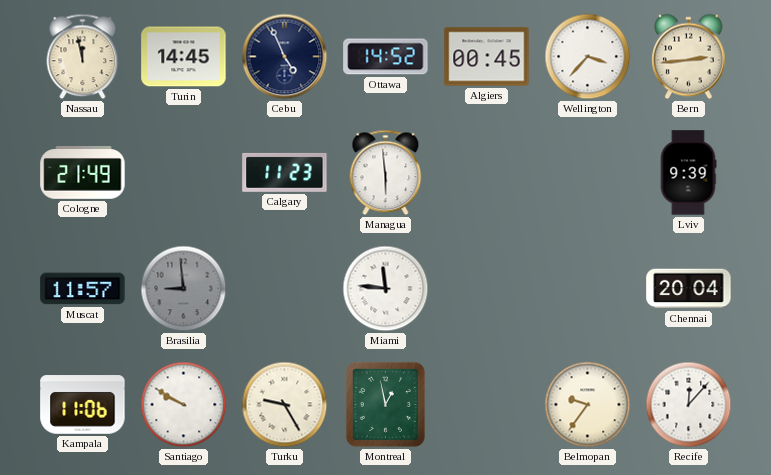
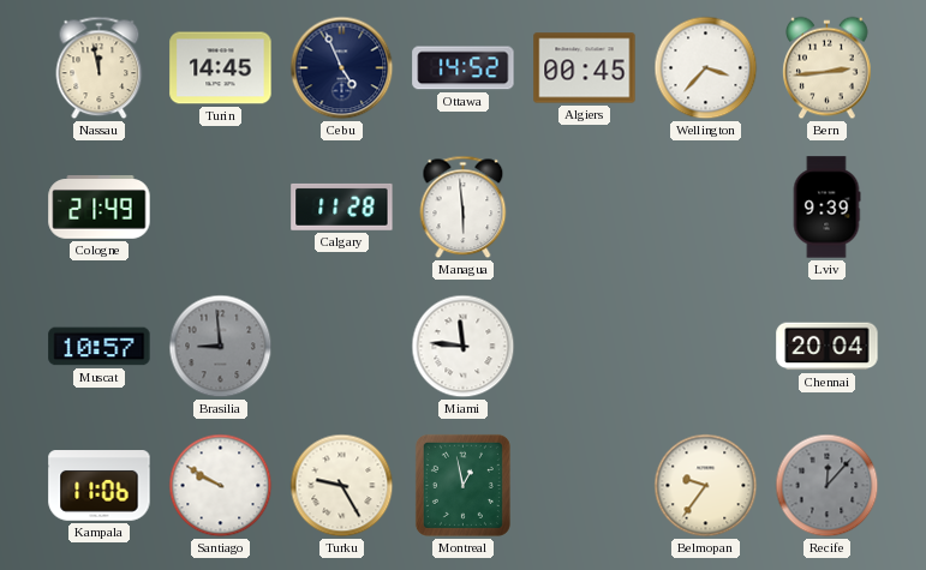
Calgary: 11:23 -> 11:28
Muscat: 11:57 -> 10:57
Recife dial: white -> grey
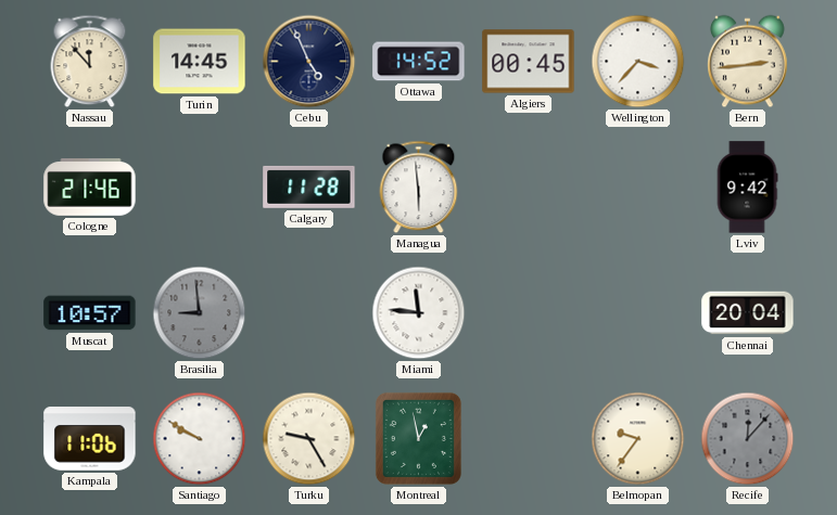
Nassau: 11:58 -> 11:53
Cologne: 21:49 -> 21:46
Lviv: 9:39 -> 9:42
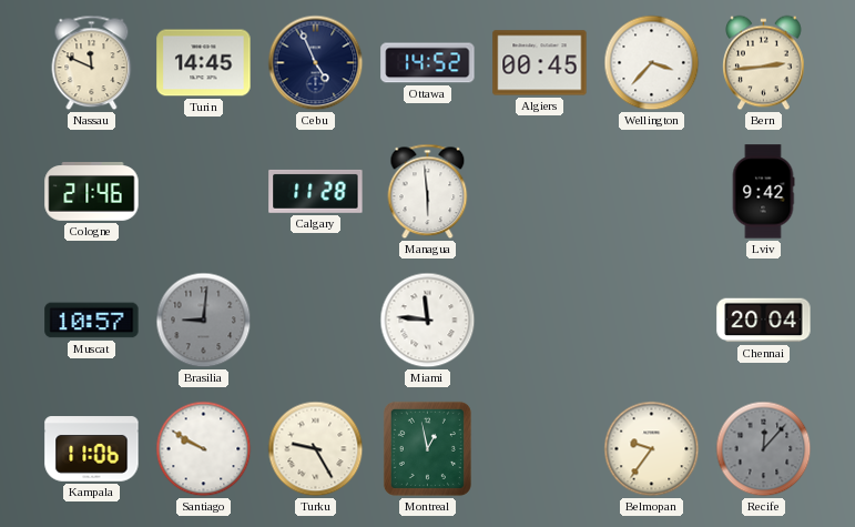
Nassau: 11:53 -> 11:49
Brasilia: 8:59 -> 9:01
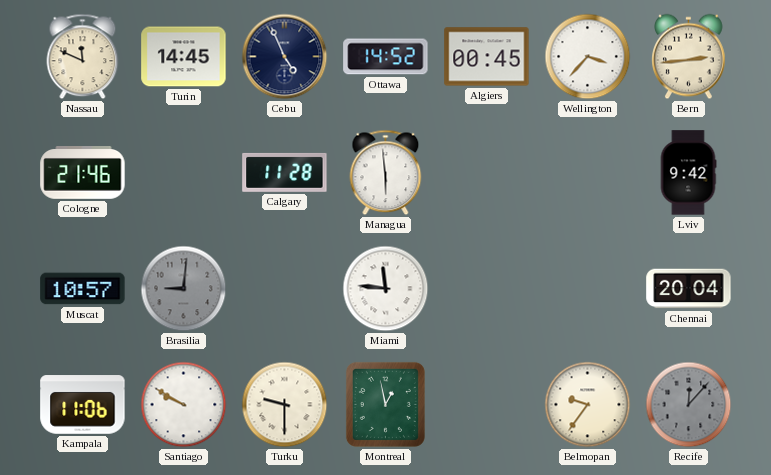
Turku: 9:25 -> 9:30
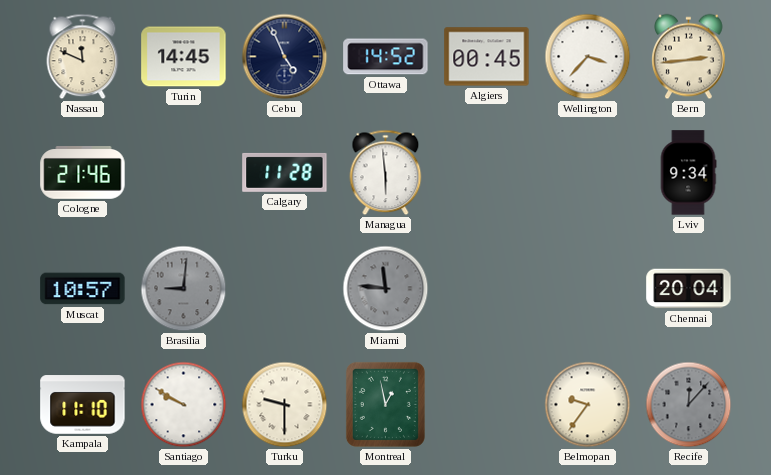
Lviv: 9:42 -> 9:34
Miami dial: white -> grey
Kampala: 11:06 -> 11:10
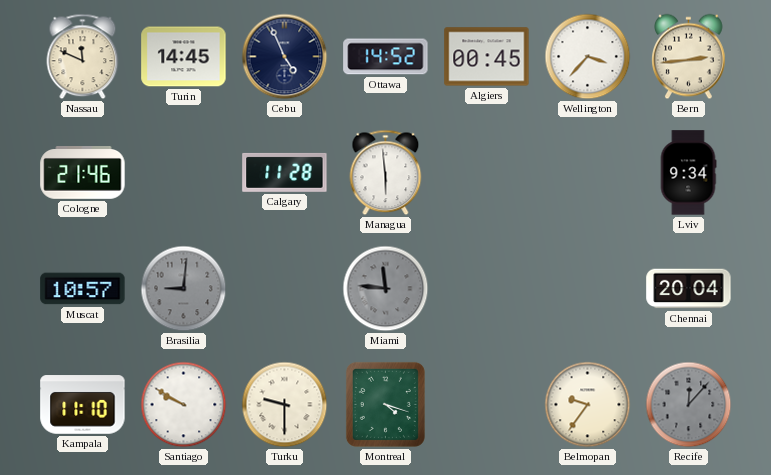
Montreal: 12:58 -> 4:18
